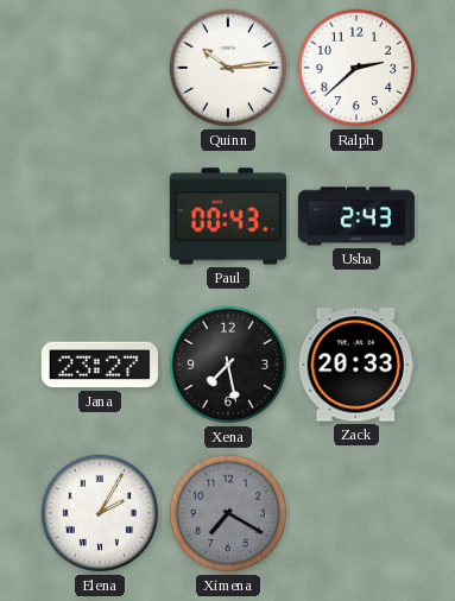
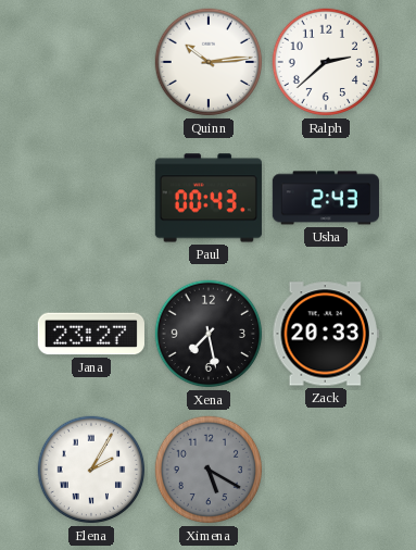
Ximena: 7:20 -> 5:20
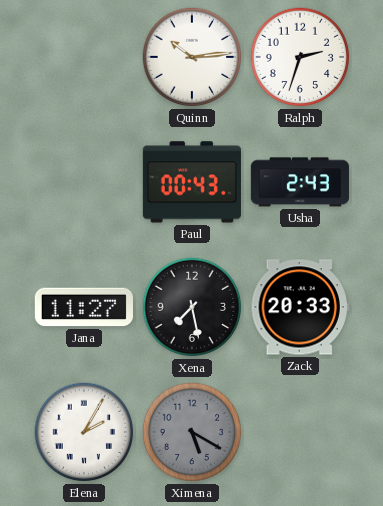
Ralph: 2:38 -> 2:33
Jana: 23:27 -> 11:27
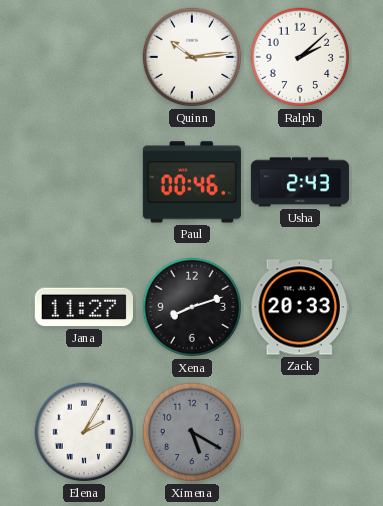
Ralph: 2:33 -> 2:08
Paul: 00:43 -> 00:46
Xena: 7:28 -> 8:12
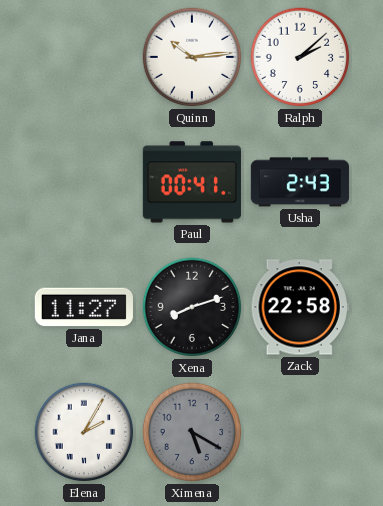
Paul: 00:46 -> 00:41
Zack: 20:33 -> 22:58
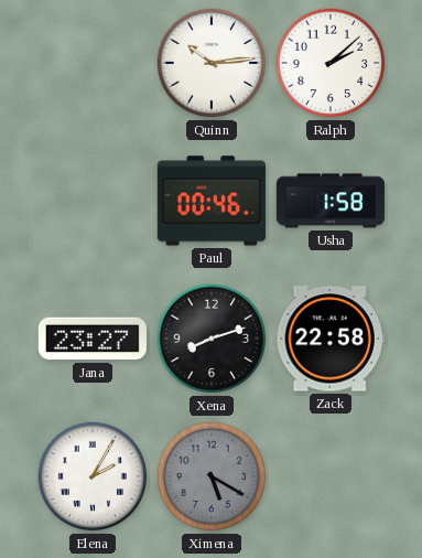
Paul: 00:41 -> 00:46
Usha: 2:43 -> 1:58
Jana: 11:27 -> 23:27
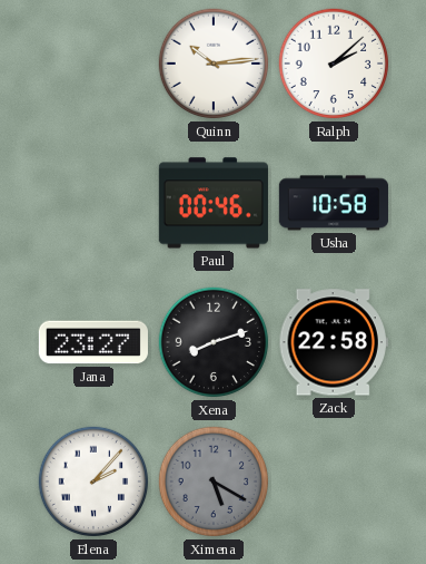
Usha: 1:58 -> 10:58
Elena: 2:05 -> 2:07
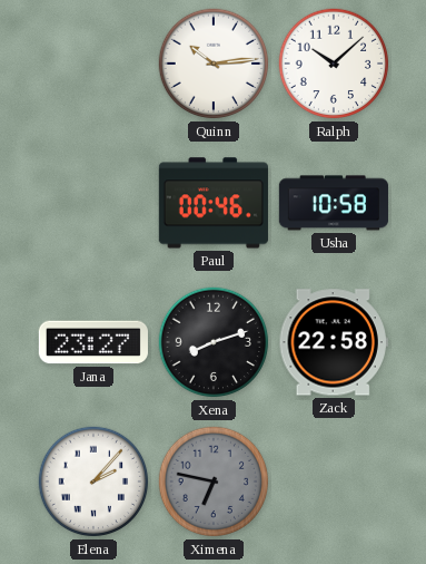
Ralph: 2:08 -> 10:08
Ximena: 5:20 -> 6:47
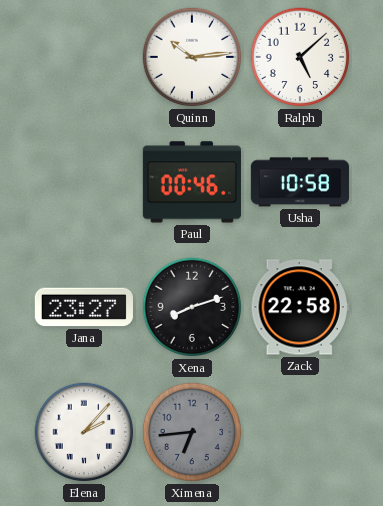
Ralph: 10:08 -> 5:08
Ximena: 6:47 -> 6:44
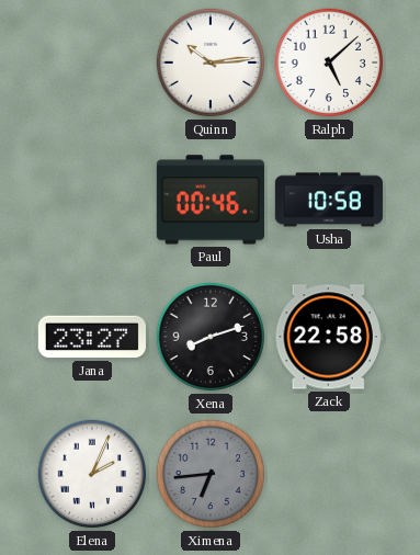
Elena: 2:07 -> 2:04
